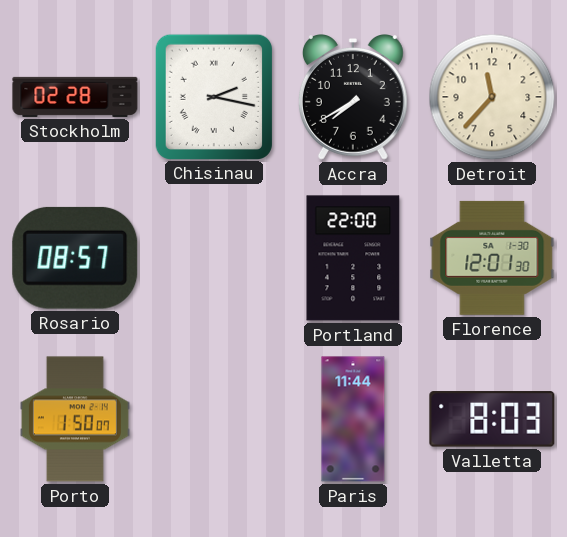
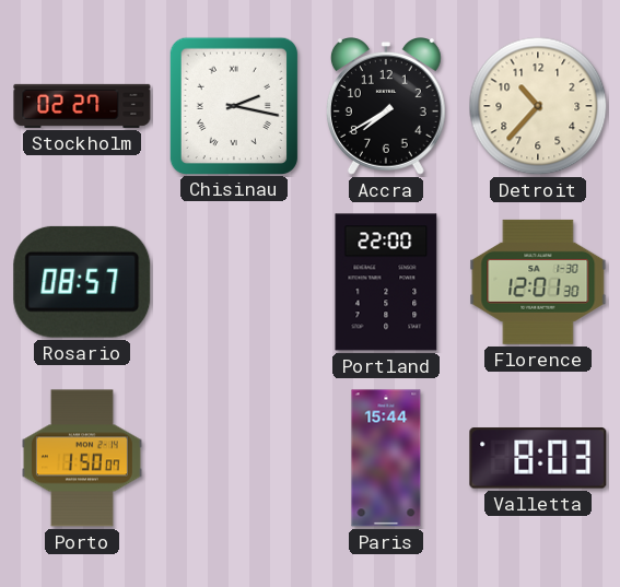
Stockholm: 02:28 -> 02:27
Detroit: 11:37 -> 10:37
Paris: 11:44 -> 15:44
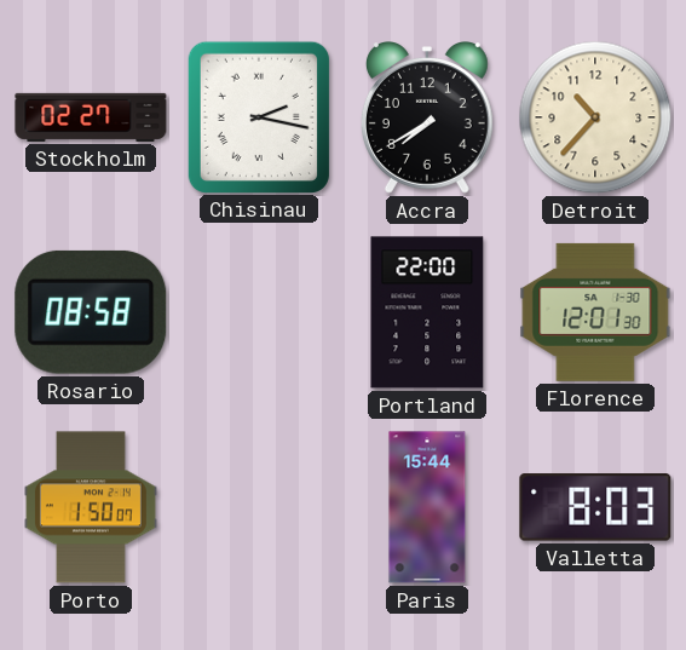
Rosario: 08:57 -> 08:58
